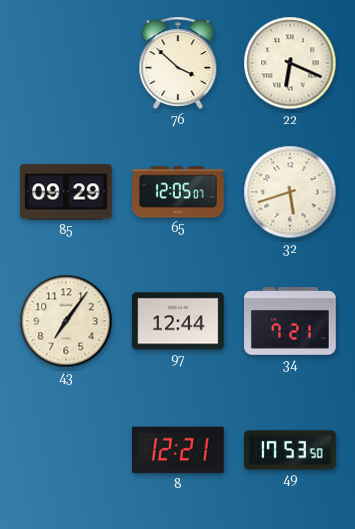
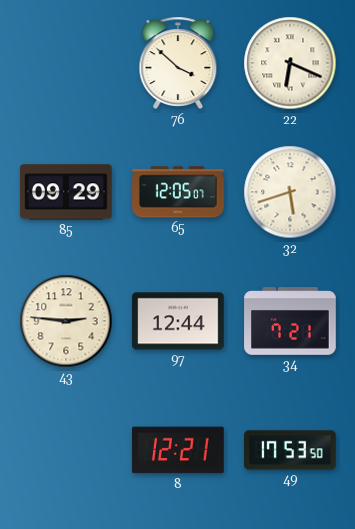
43: 7:06 -> 2:46
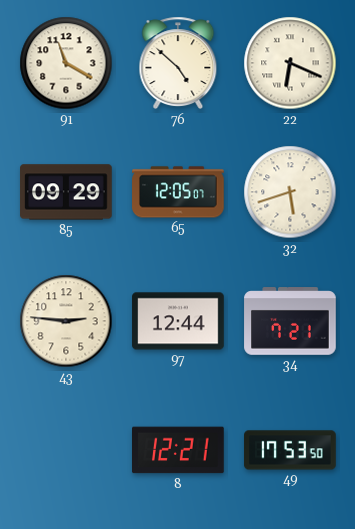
91: none -> 11:20
76: 3:52 -> 4:52
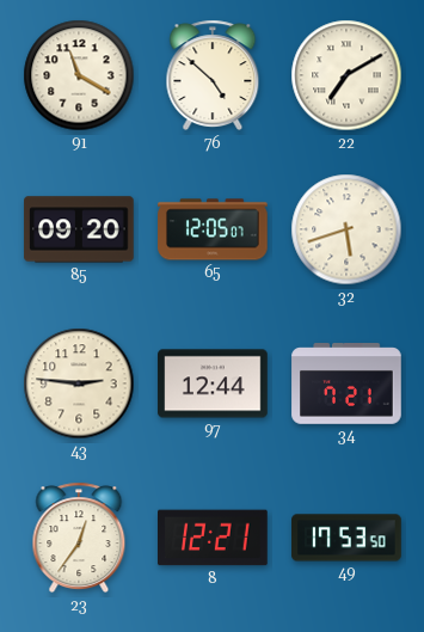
22: 6:19 -> 7:10
85: 09:29 -> 09:20
23: none -> 12:36
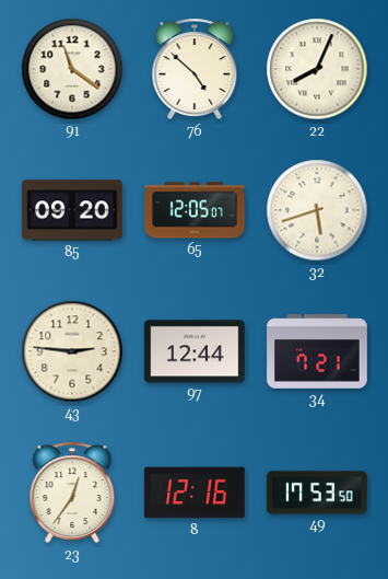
91: 11:20 -> 11:21
22: 7:10 -> 8:04
8: 12:21 -> 12:16
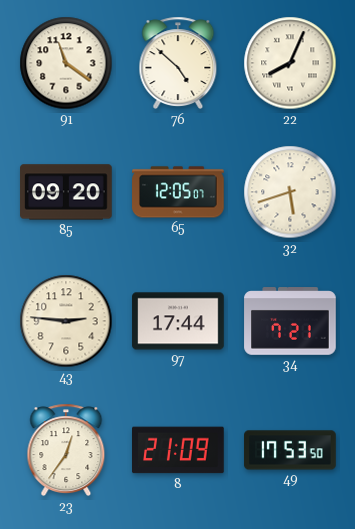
97: 12:44 -> 17:44
8: 12:16 -> 21:09
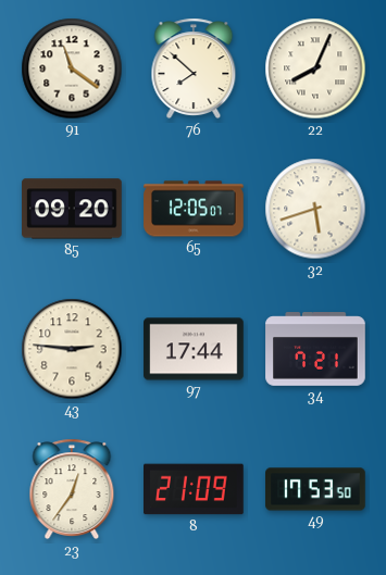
76: 4:52 -> 7:52
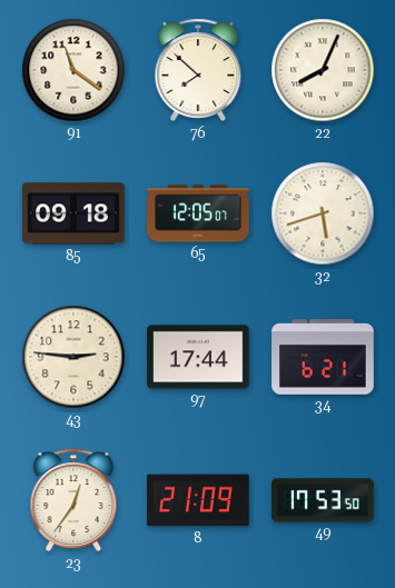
85: 09:20 -> 09:18
34: 7:21 -> 6:21
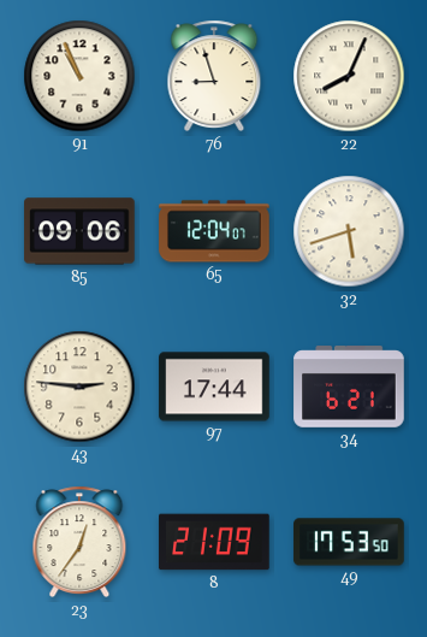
91: 11:21 -> 10:56
76: 7:52 -> 8:57
85: 09:18 -> 09:06
65: 12:05 -> 12:04
